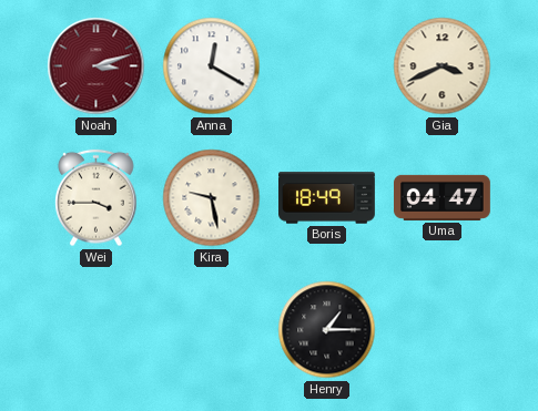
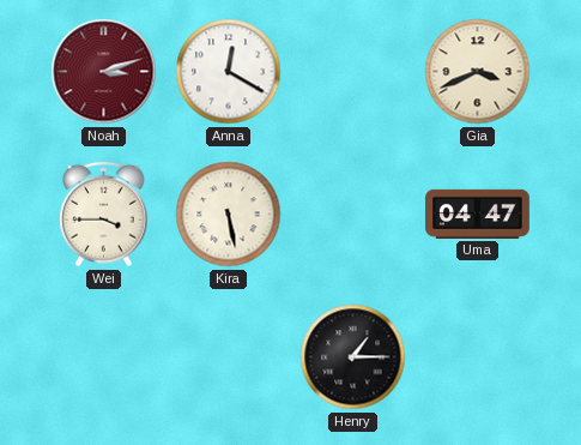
Kira: 9:28 -> 5:28
Boris: 18:49 -> none
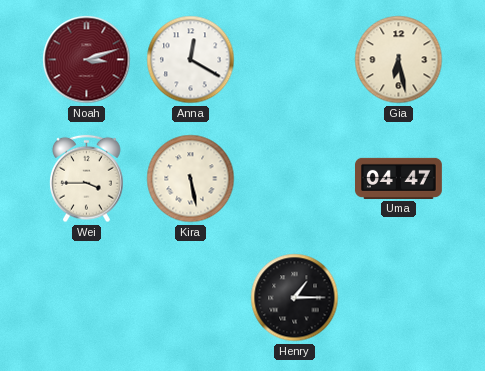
Gia: 3:41 -> 6:28
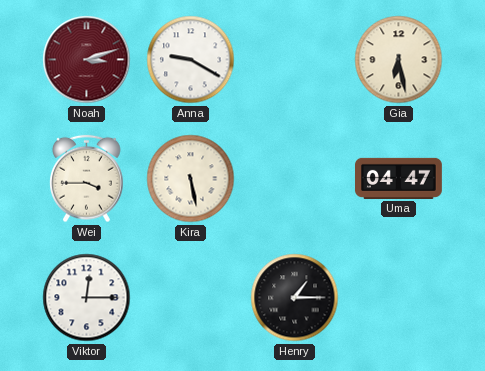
Anna: 12:20 -> 9:20
Viktor: none -> 12:15
